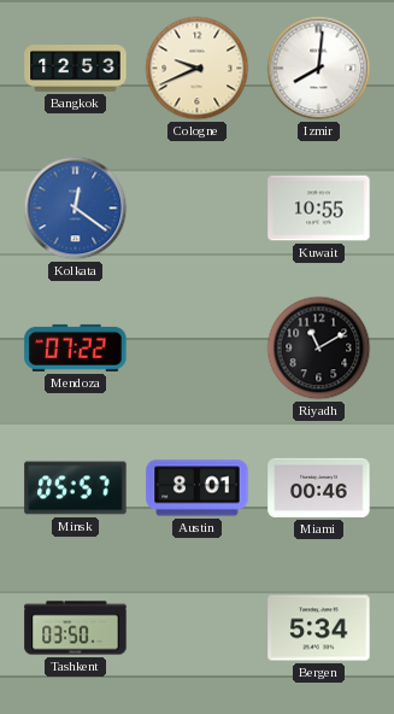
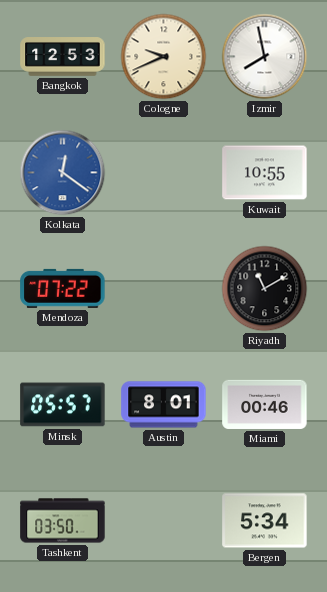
Izmir: 8:01 -> 7:58
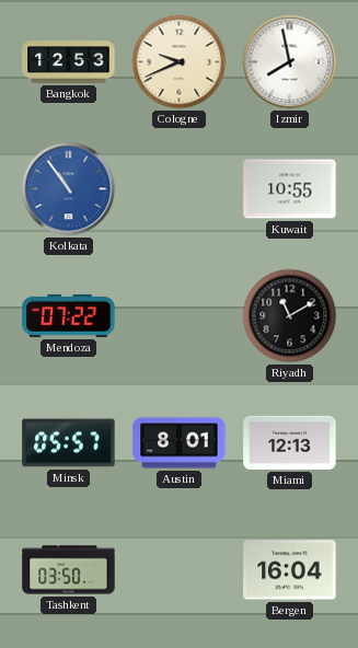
Kolkata: 12:21 -> 10:54
Miami: 00:46 -> 12:13
Bergen: 5:34 -> 16:04
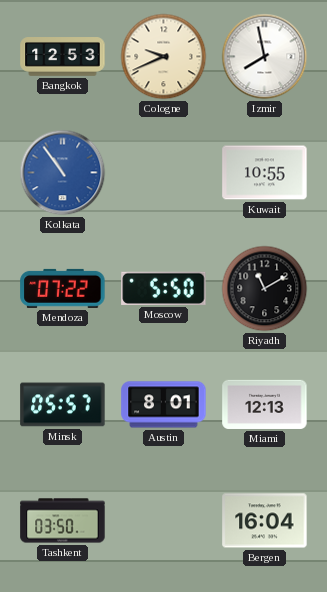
Moscow: none -> 5:50
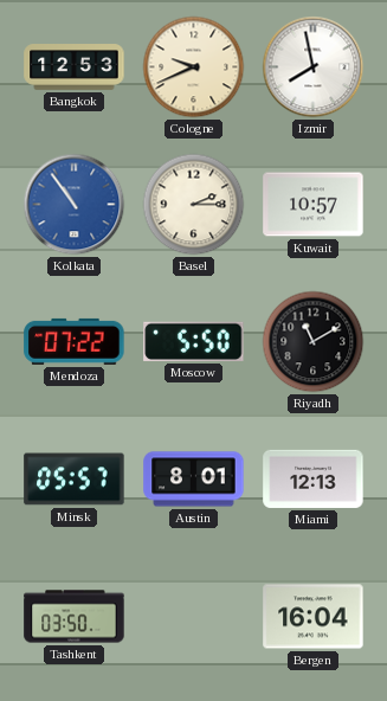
Basel: none -> 2:15
Kuwait: 10:55 -> 10:57
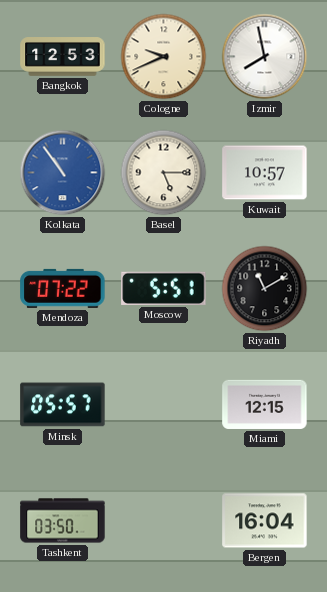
Basel: 2:15 -> 5:15
Moscow: 5:50 -> 5:51
Austin: 8:01 -> none
Miami: 12:13 -> 12:15
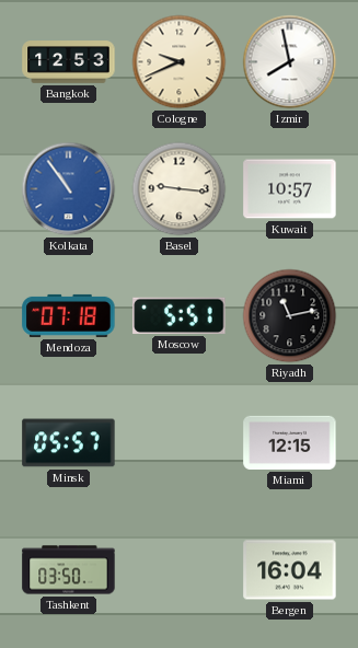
Basel: 5:15 -> 9:16
Mendoza: 07:22 -> 07:18
Riyadh: 11:10 -> 11:13
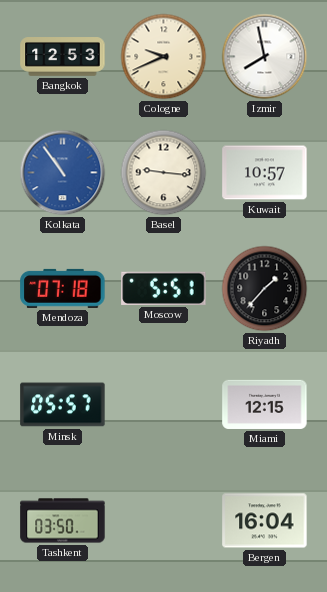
Riyadh: 11:13 -> 1:37
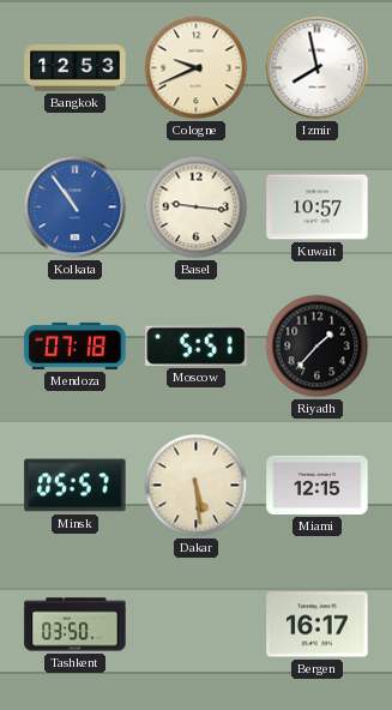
Dakar: none -> 5:29
Bergen: 16:04 -> 16:17
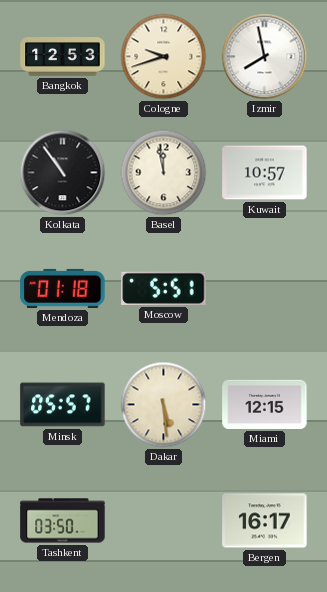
Cologne: 9:41 -> 9:42
Kolkata dial: blue -> black
Basel: 9:16 -> 11:58
Mendoza: 07:18 -> 01:18
Riyadh: 1:37 -> none
